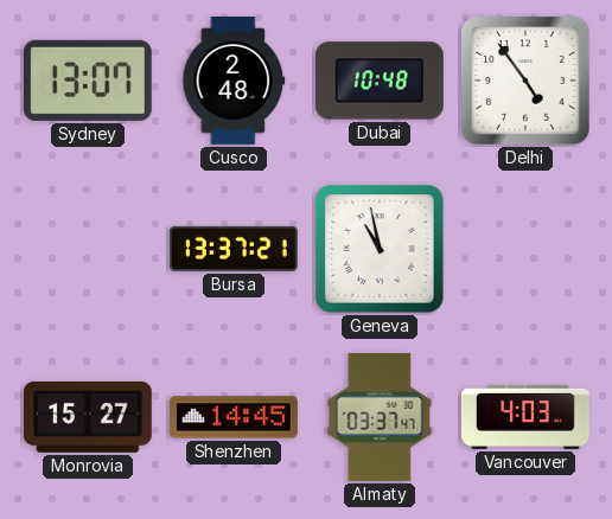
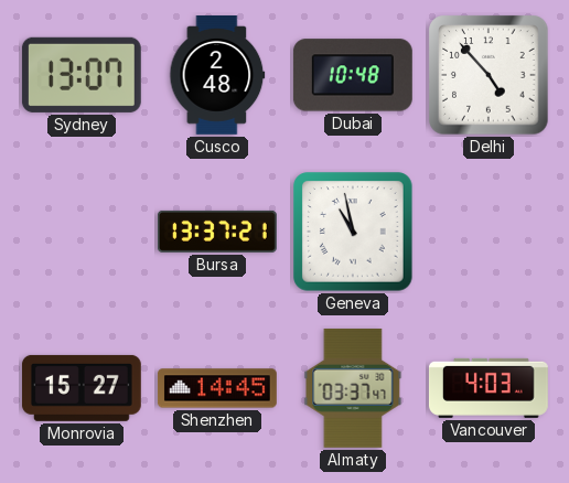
Delhi: 4:54 -> 4:53
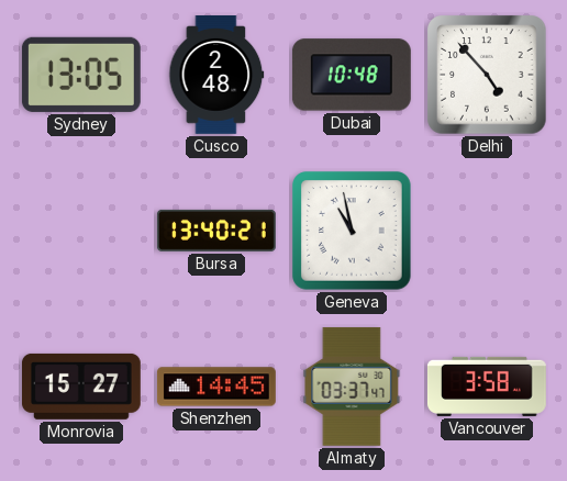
Sydney: 13:07 -> 13:05
Bursa: 13:37 -> 13:40
Vancouver: 4:03 -> 3:58
